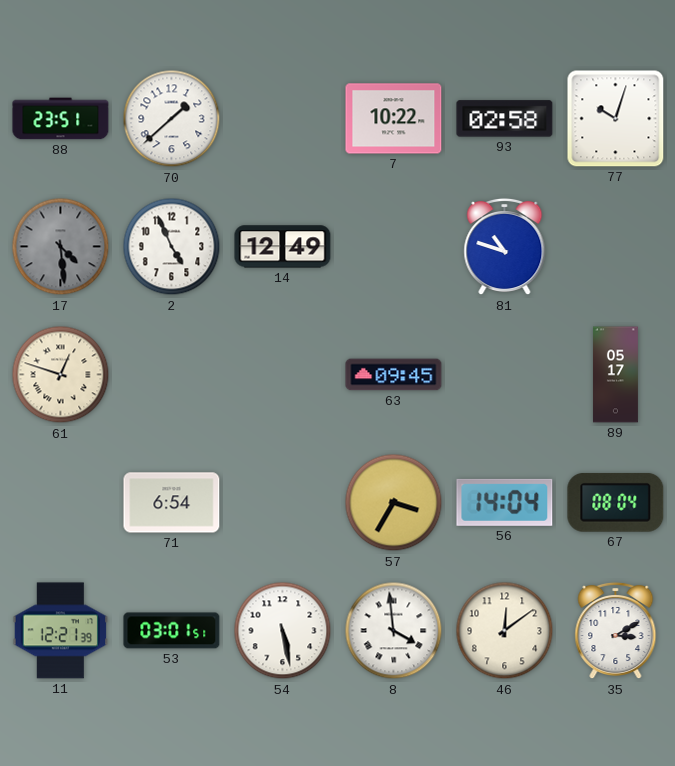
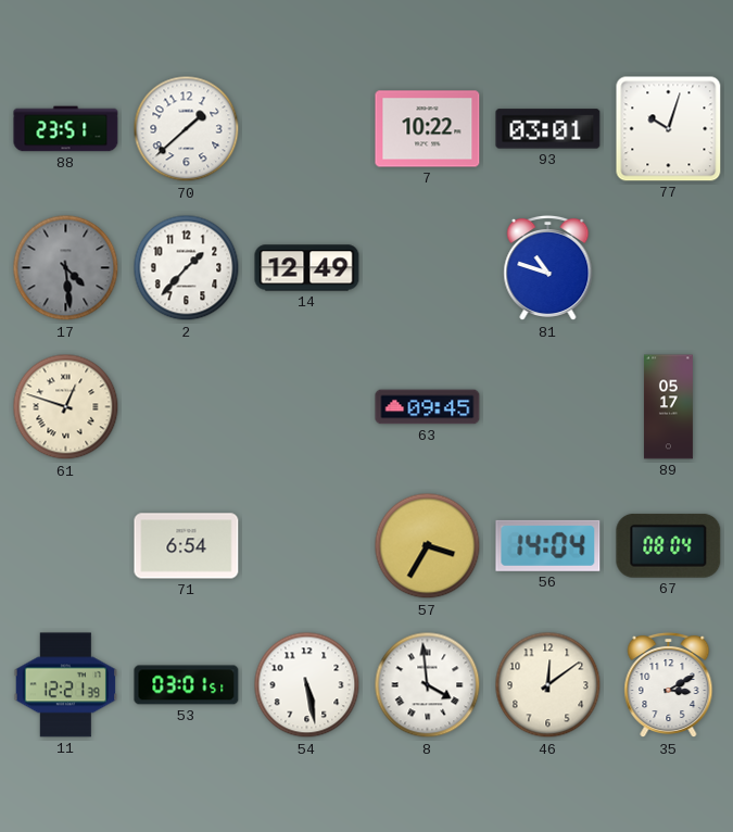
93: 02:58 -> 03:01
2: 4:56 -> 1:37
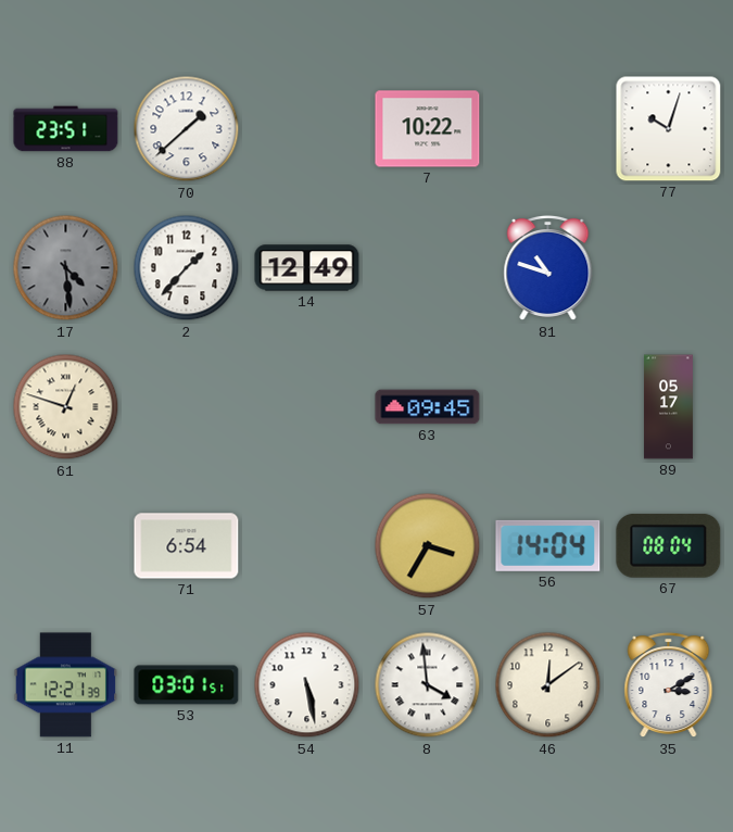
93: 03:01 -> none
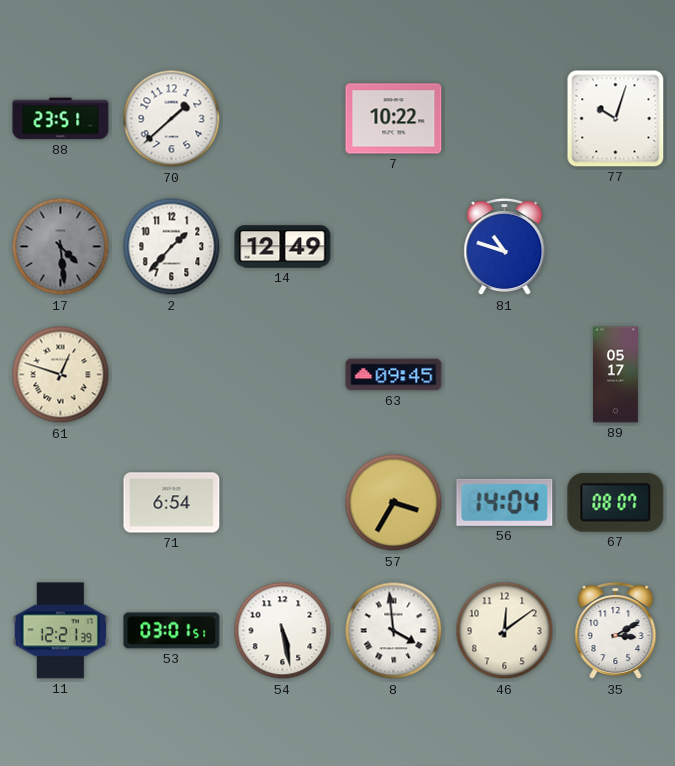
67: 08:04 -> 08:07
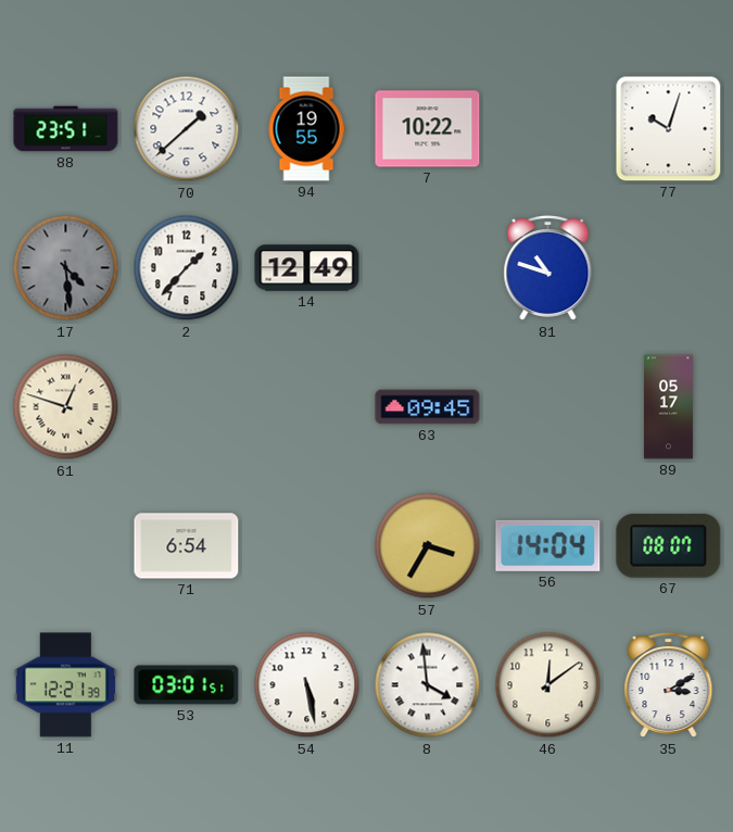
94: none -> 19:55
